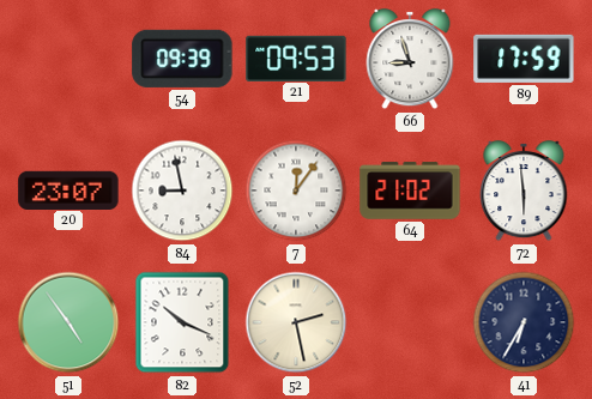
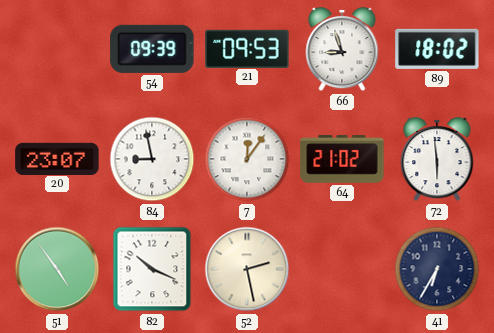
89: 17:59 -> 18:02
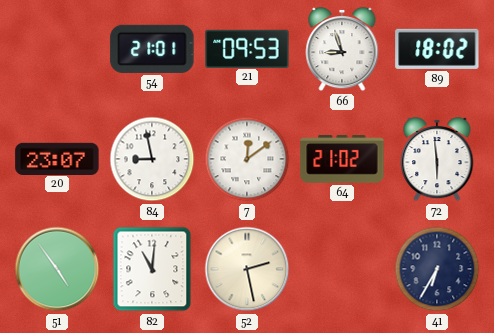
54: 09:39 -> 21:01
7: 12:06 -> 12:09
82: 10:19 -> 11:01
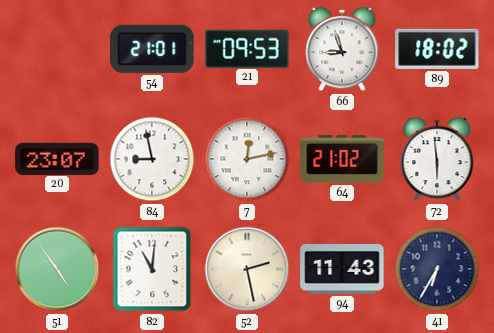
7: 12:09 -> 12:13
94: none -> 11:43
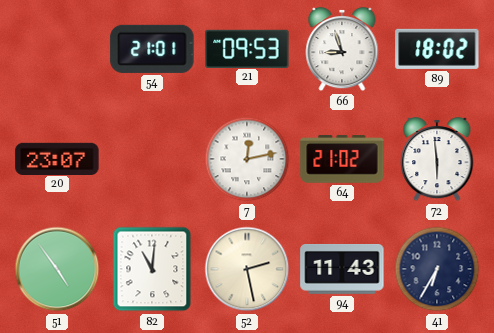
84: 8:58 -> none
